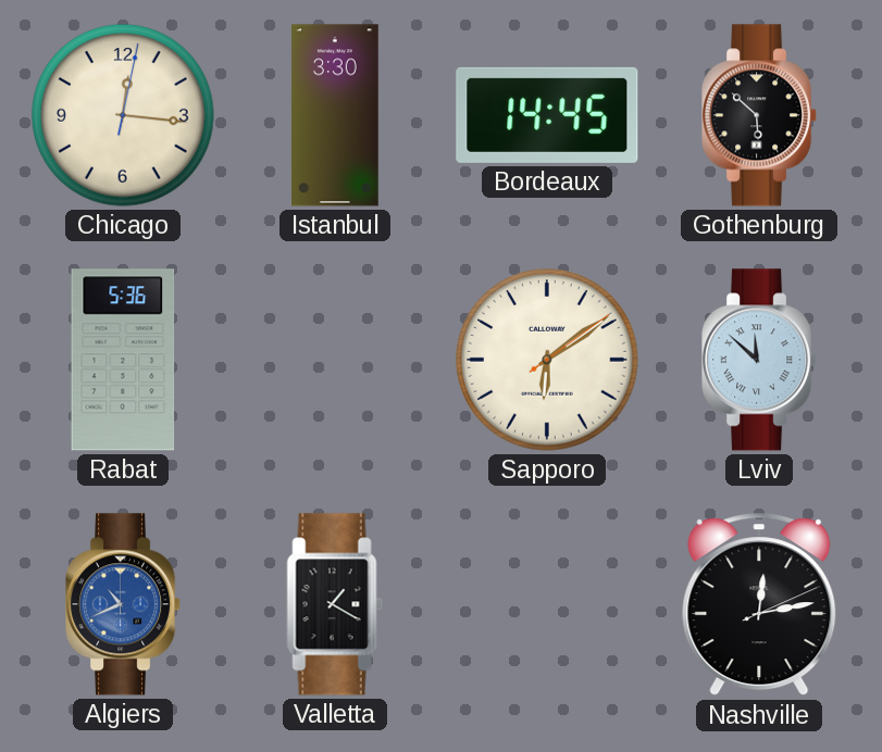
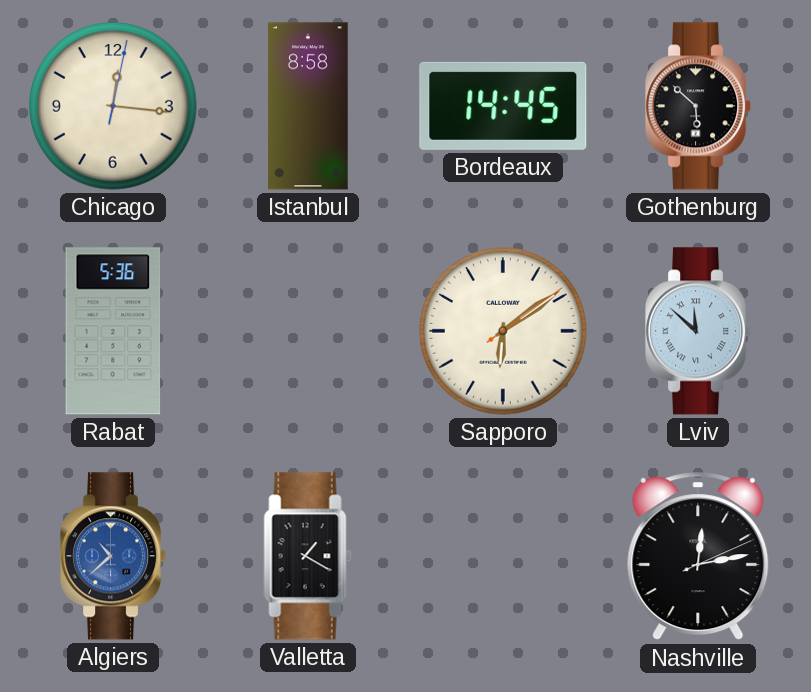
Istanbul: 3:30 -> 8:58
Algiers: 10:41 -> 10:38
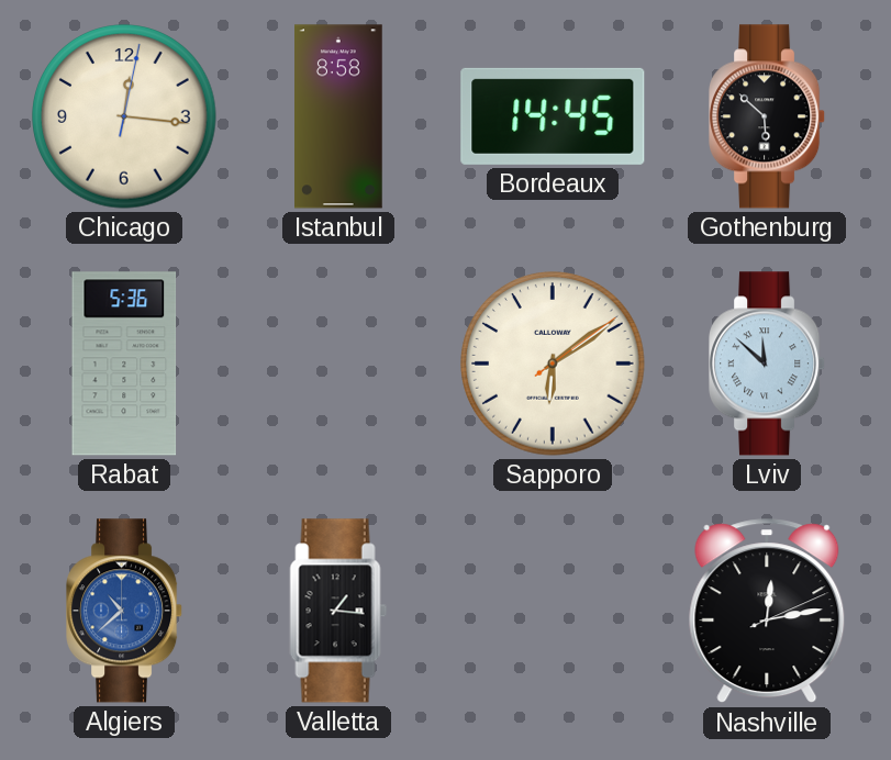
Valletta: 1:20 -> 1:16
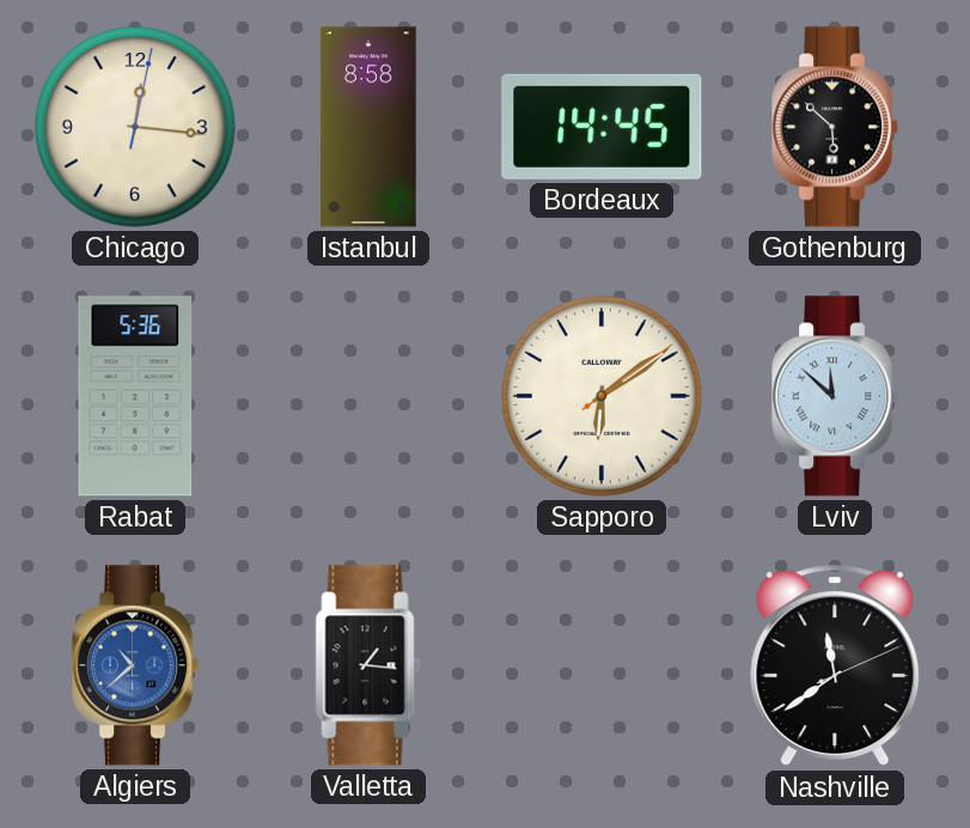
Nashville: 12:13 -> 11:39
